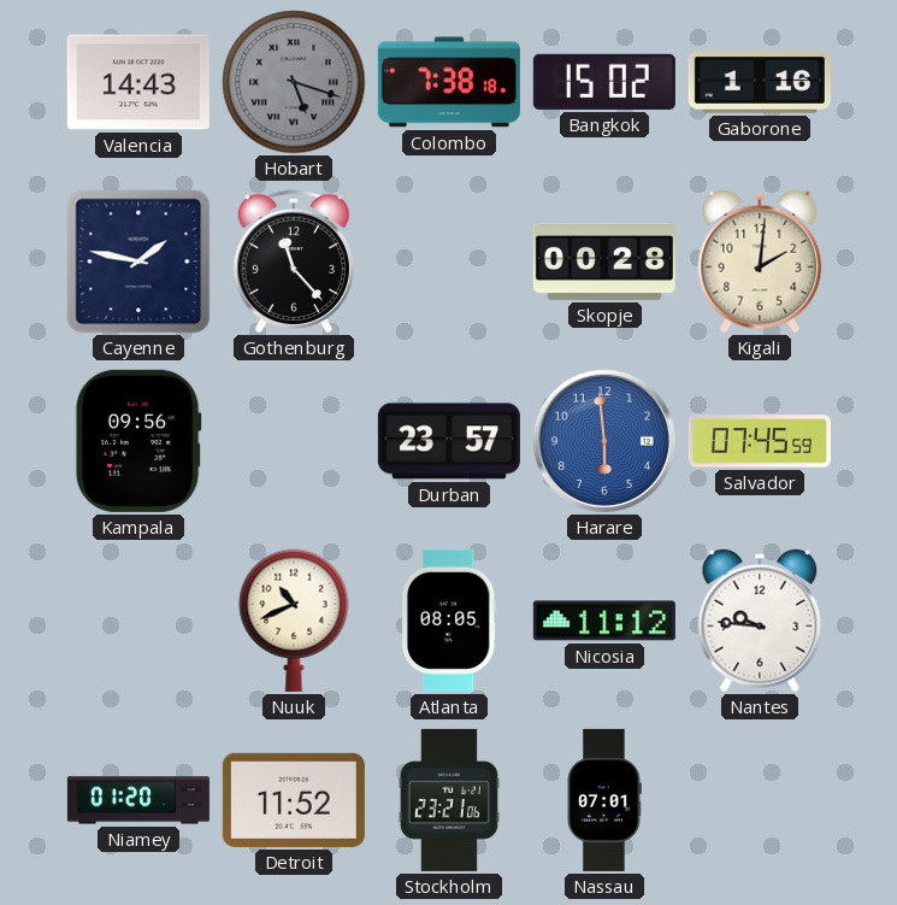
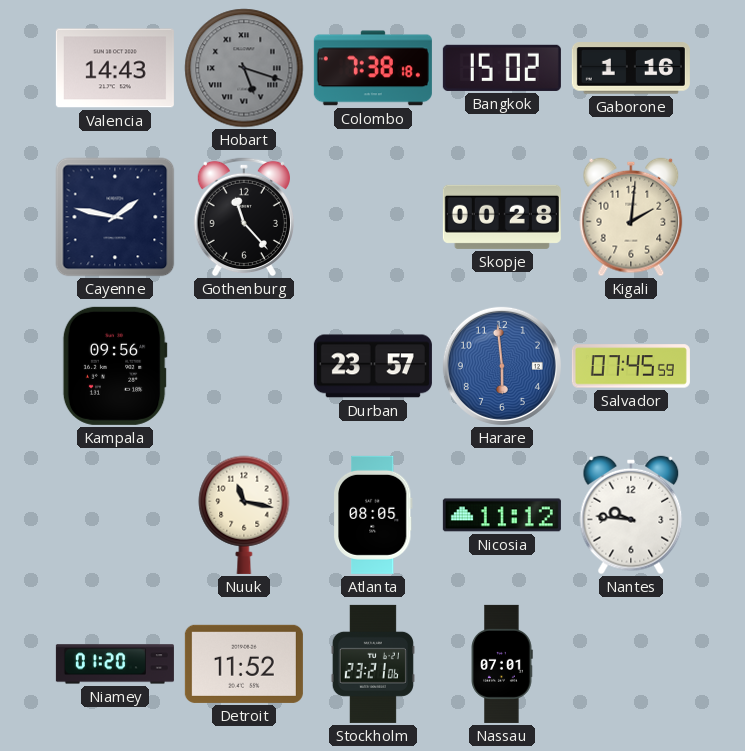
Nuuk: 10:41 -> 11:17
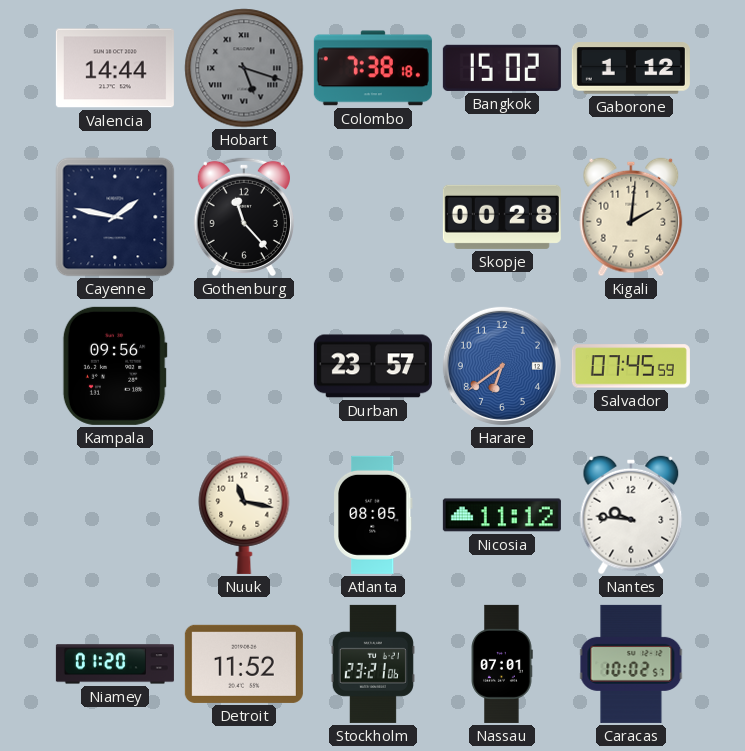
Valencia: 14:43 -> 14:44
Gaborone: 1:16 -> 1:12
Harare: 5:59 -> 6:39
Caracas: none -> 10:02
